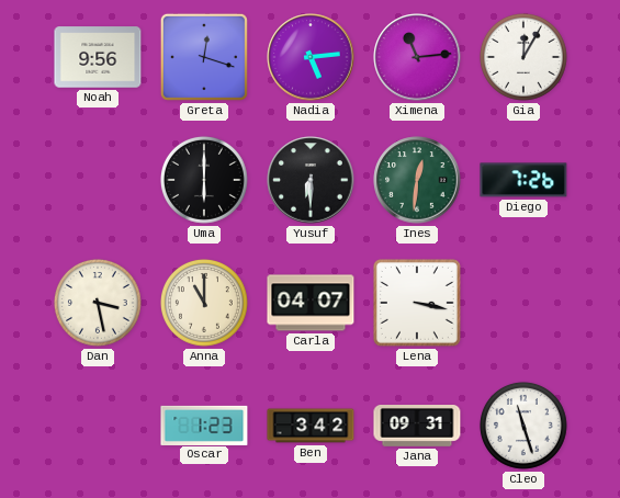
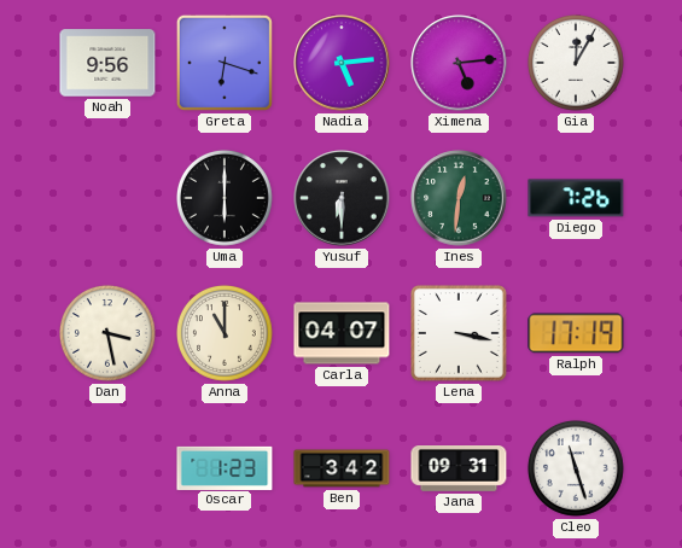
Greta: 12:18 -> 6:18
Ximena: 11:14 -> 5:14
Ralph: none -> 17:19
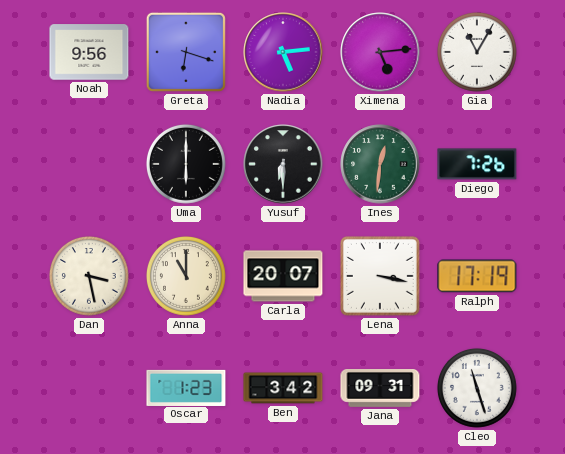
Gia: 12:05 -> 11:05
Carla: 04:07 -> 20:07
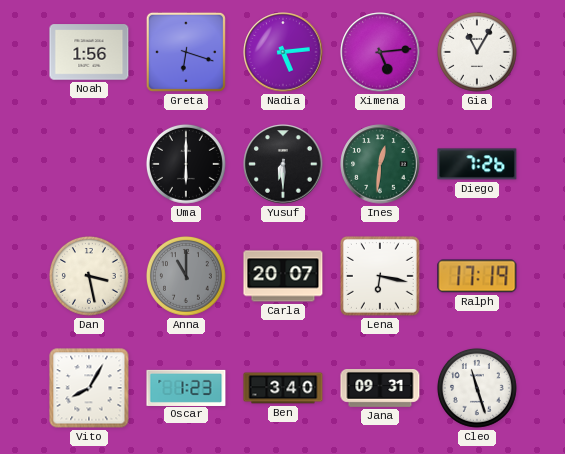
Noah: 9:56 -> 1:56
Anna dial: cream -> grey
Lena: 3:17 -> 6:17
Vito: none -> 8:05
Ben: 3:42 -> 3:40
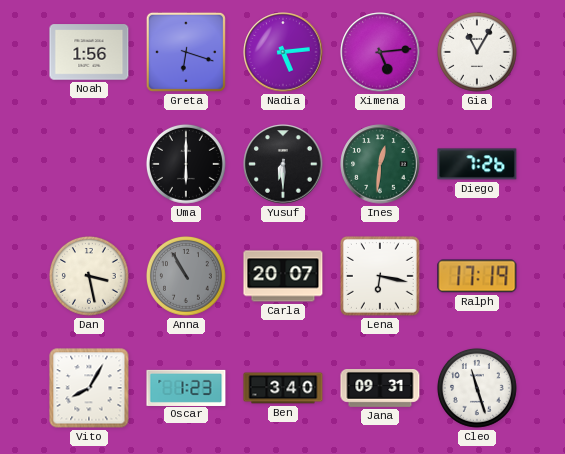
Anna: 11:00 -> 10:55
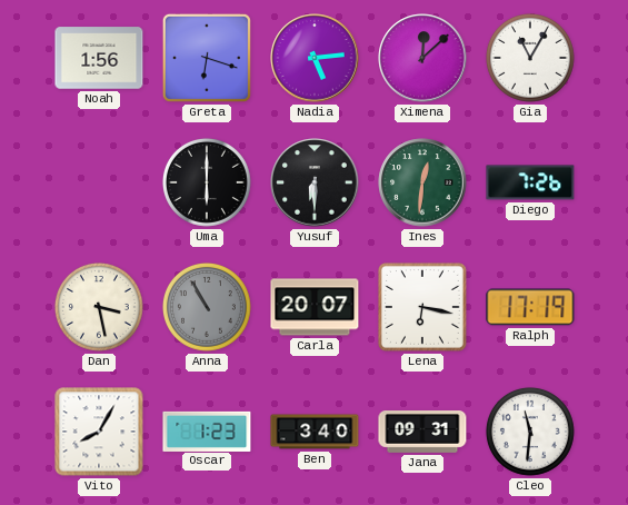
Ximena: 5:14 -> 12:08
Cleo: 11:27 -> 11:31
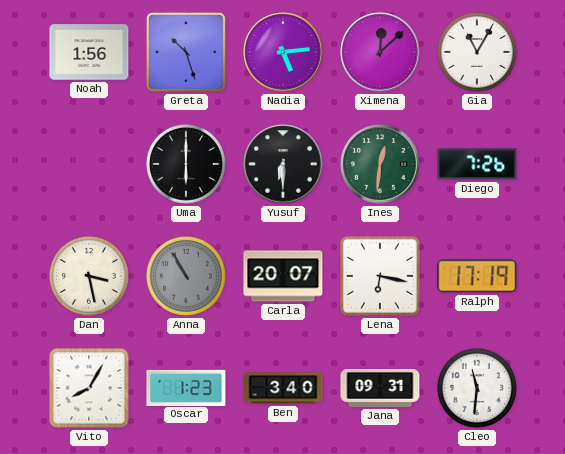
Greta: 6:18 -> 10:27
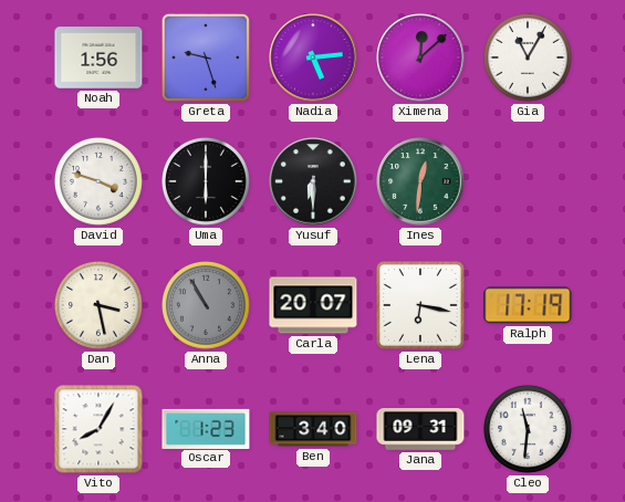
Greta: 10:27 -> 9:27
David: none -> 3:48
Diego: 7:26 -> none
